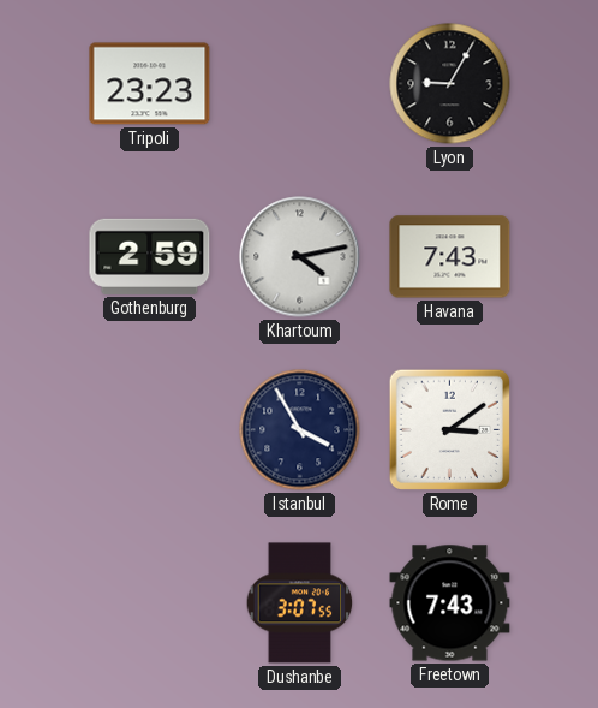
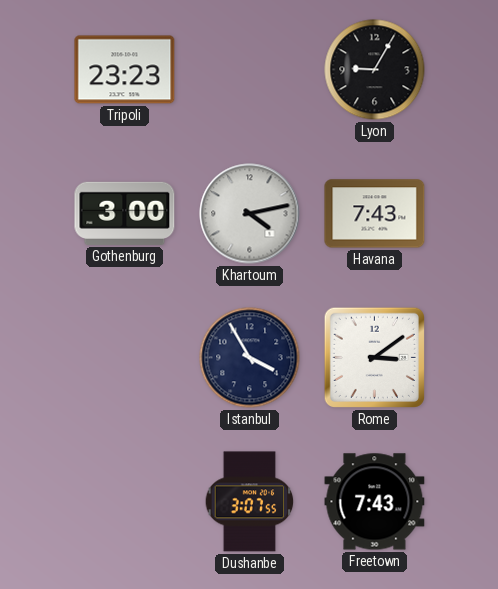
Gothenburg: 2:59 -> 3:00
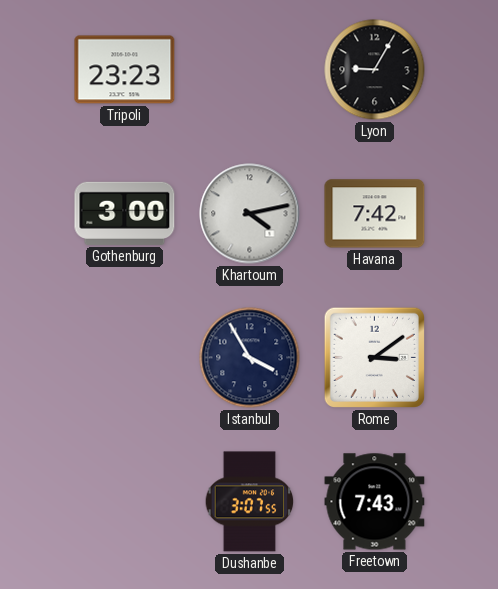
Havana: 7:43 -> 7:42
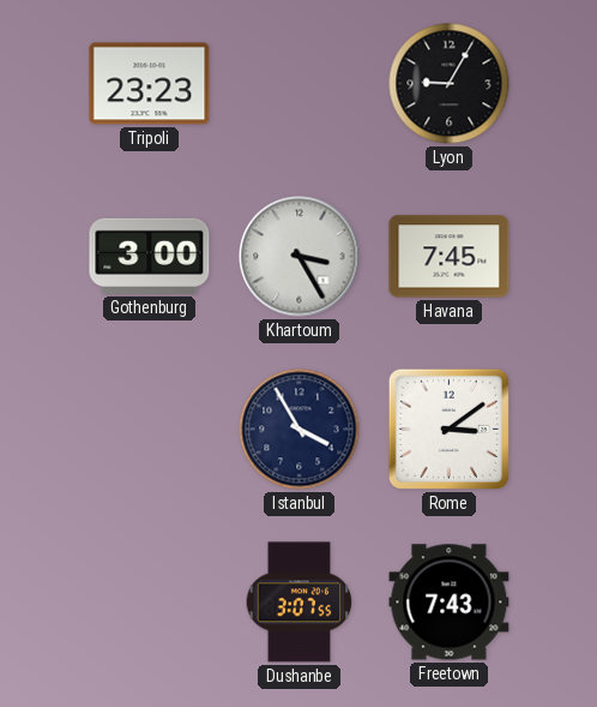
Khartoum: 4:13 -> 3:25
Havana: 7:42 -> 7:45
